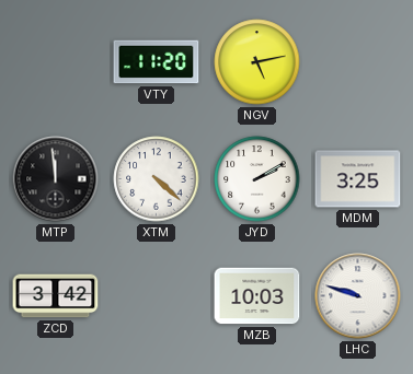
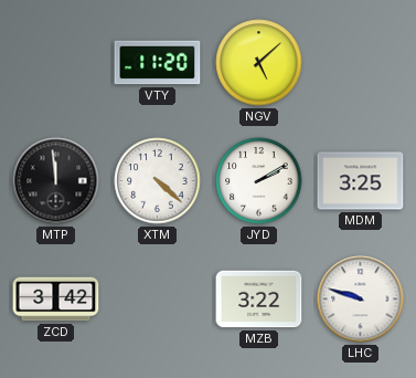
NGV: 5:13 -> 5:08
MZB: 10:03 -> 3:22
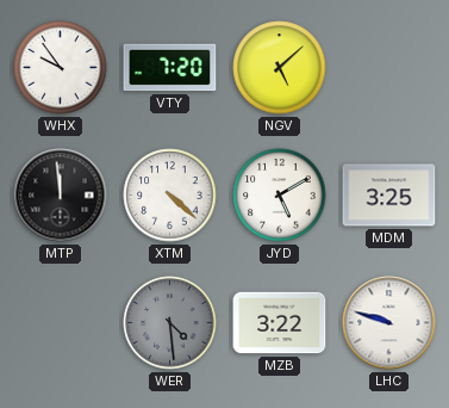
WHX: none -> 9:54
VTY: 11:20 -> 7:20
JYD: 2:10 -> 5:10
ZCD: 3:42 -> none
WER: none -> 4:29
